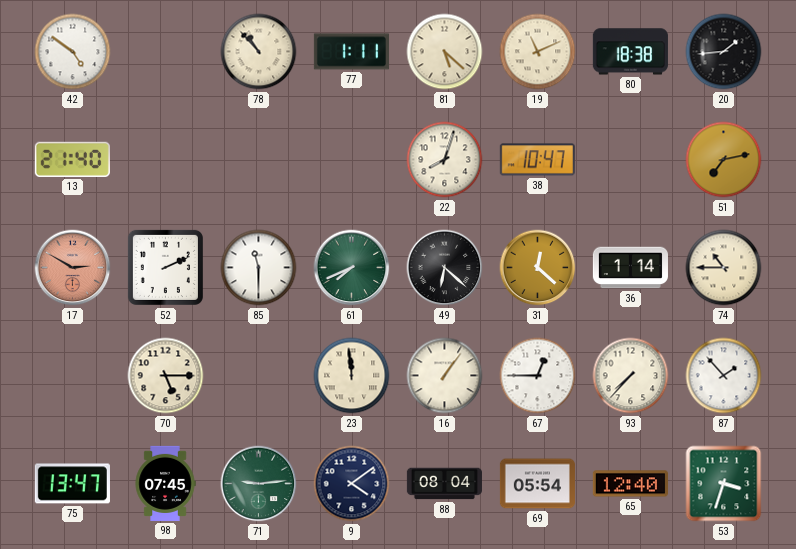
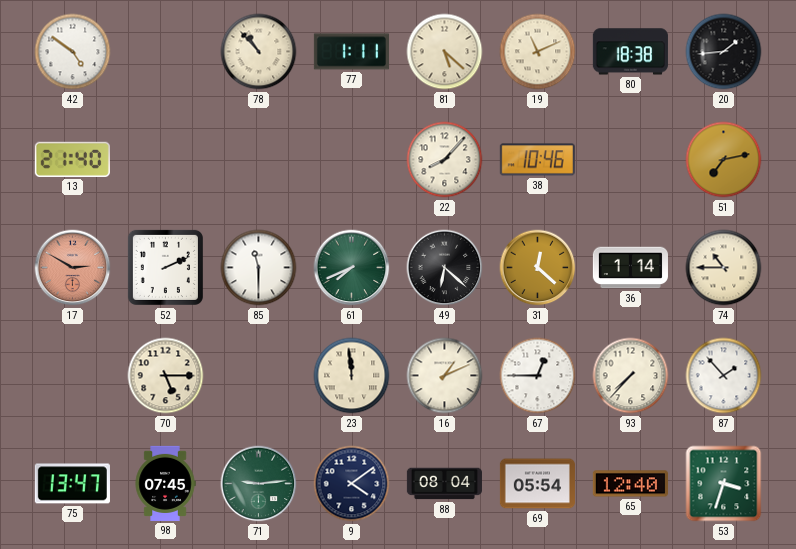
22: 8:03 -> 8:07
38: 10:47 -> 10:46
16: 1:06 -> 1:11
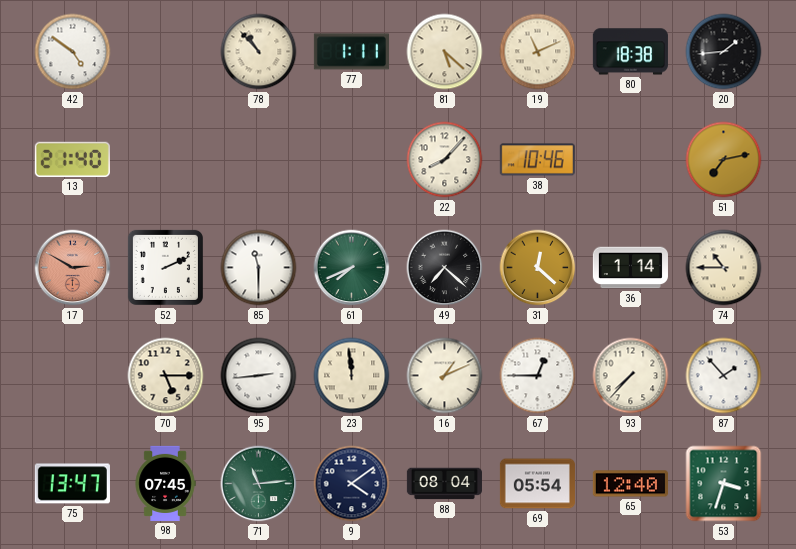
49: 6:22 -> 7:22
95: none -> 2:44
71: 9:14 -> 11:14
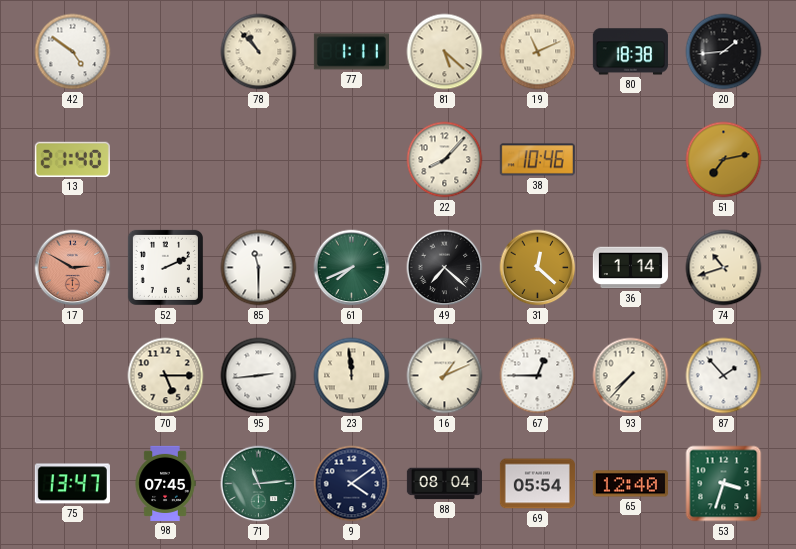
74: 10:45 -> 10:42
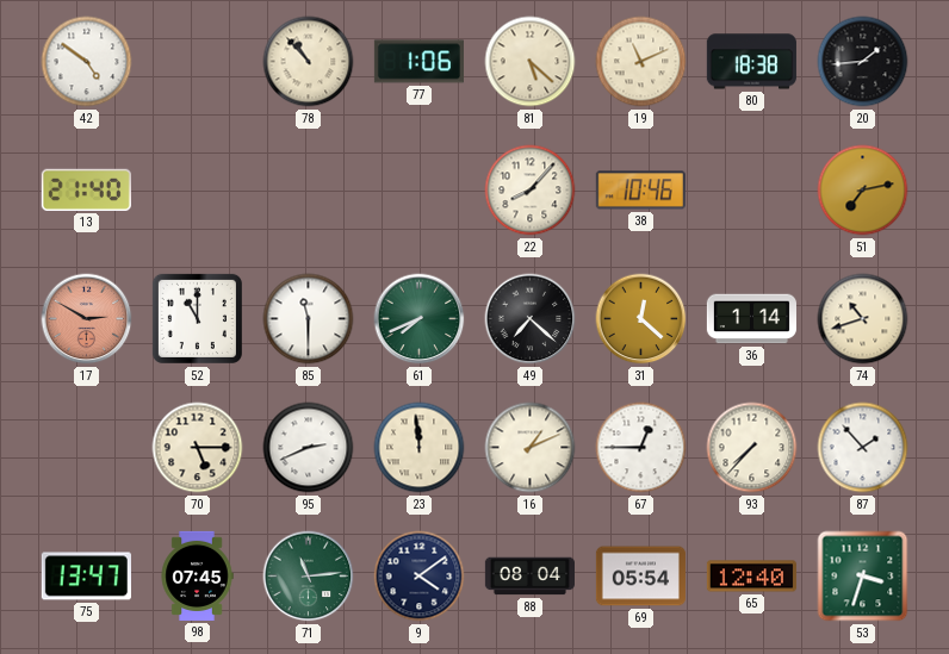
77: 1:11 -> 1:06
52: 2:11 -> 11:00
95: 2:44 -> 2:41
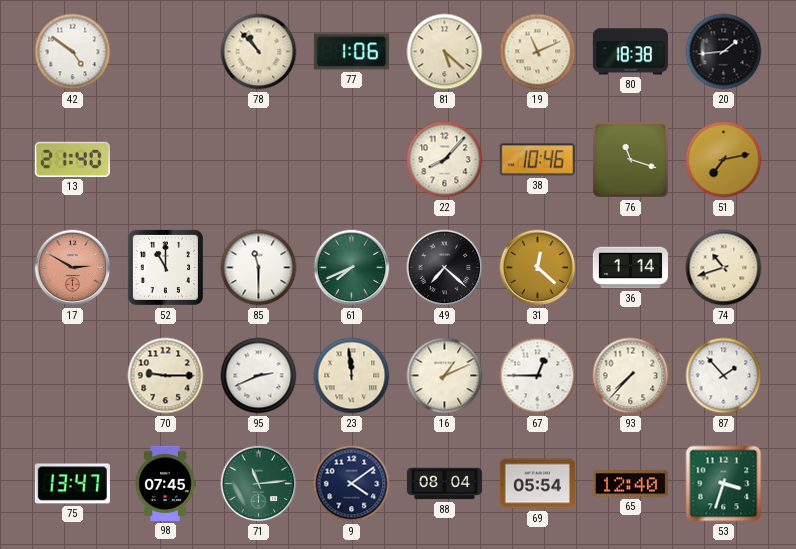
76: none -> 11:18
70: 5:15 -> 9:15
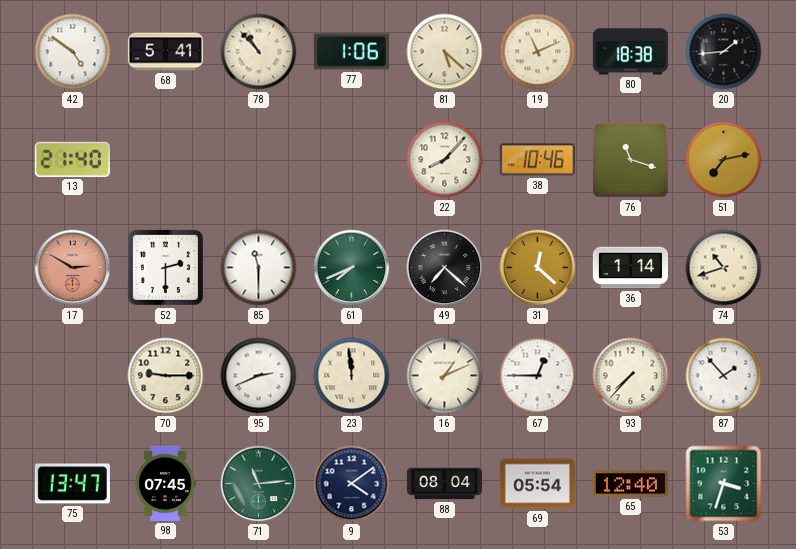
68: none -> 5:41
52: 11:00 -> 2:30
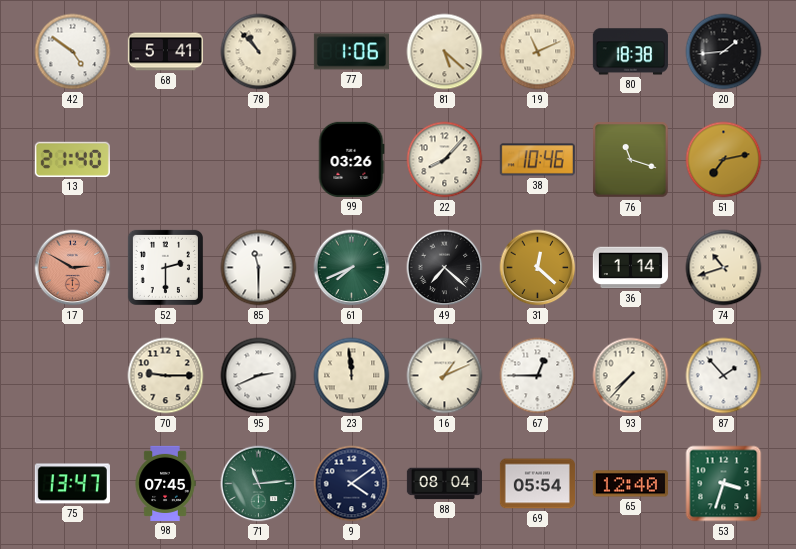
99: none -> 03:26
